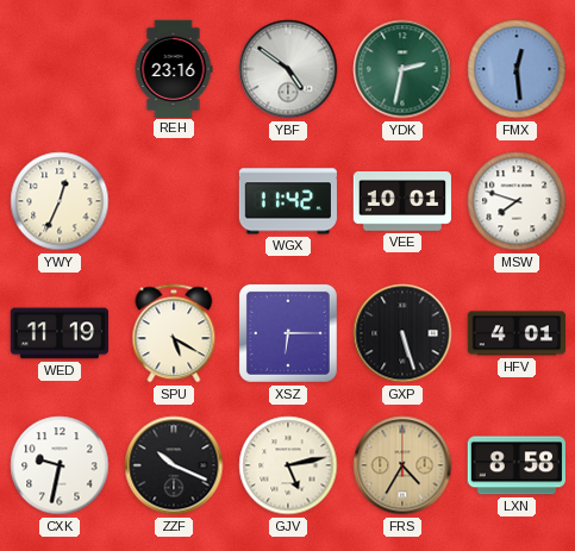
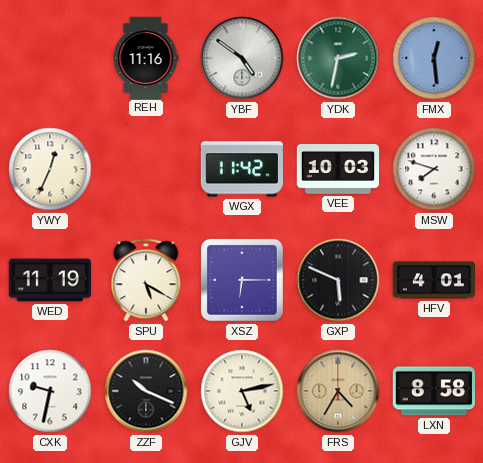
REH: 23:16 -> 11:16
VEE: 10:01 -> 10:03
GXP: 5:27 -> 5:49
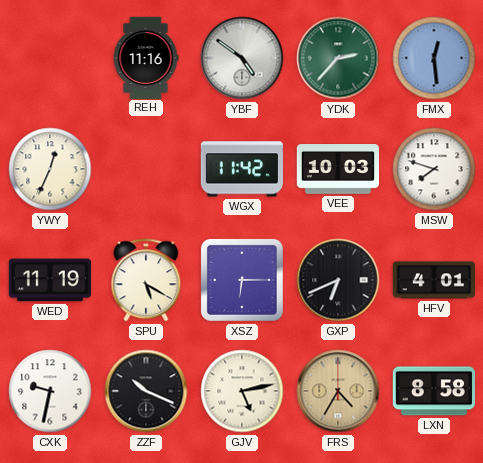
YDK: 2:32 -> 2:37
GXP: 5:49 -> 6:41
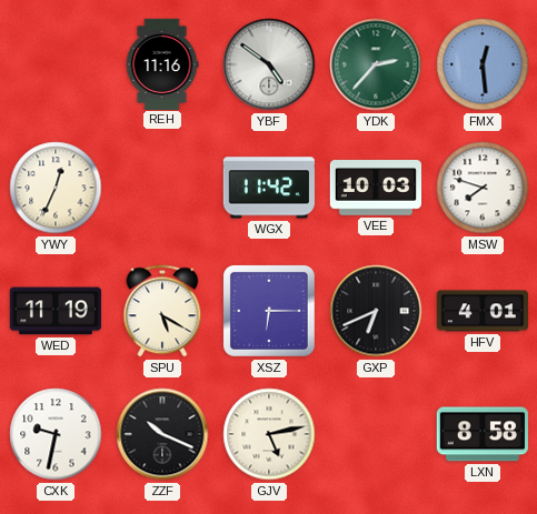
FRS: 4:35 -> none
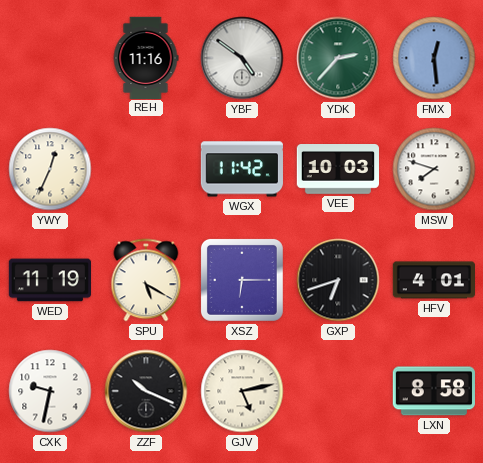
GXP: 6:41 -> 6:42
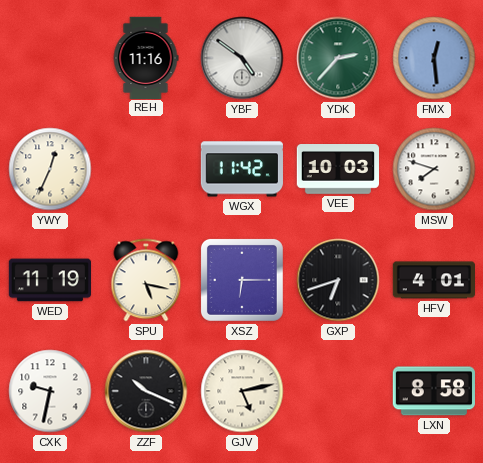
SPU: 5:20 -> 5:17
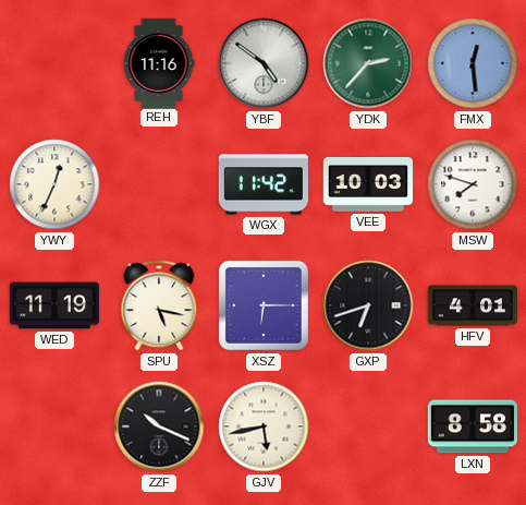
CXK: 9:32 -> none
GJV: 5:13 -> 5:43
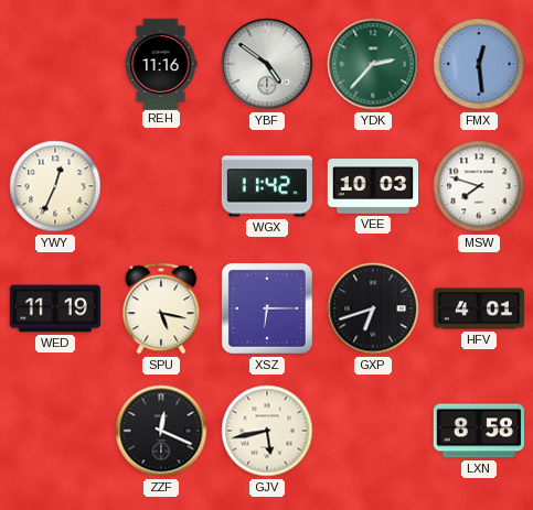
ZZF: 10:19 -> 12:19
